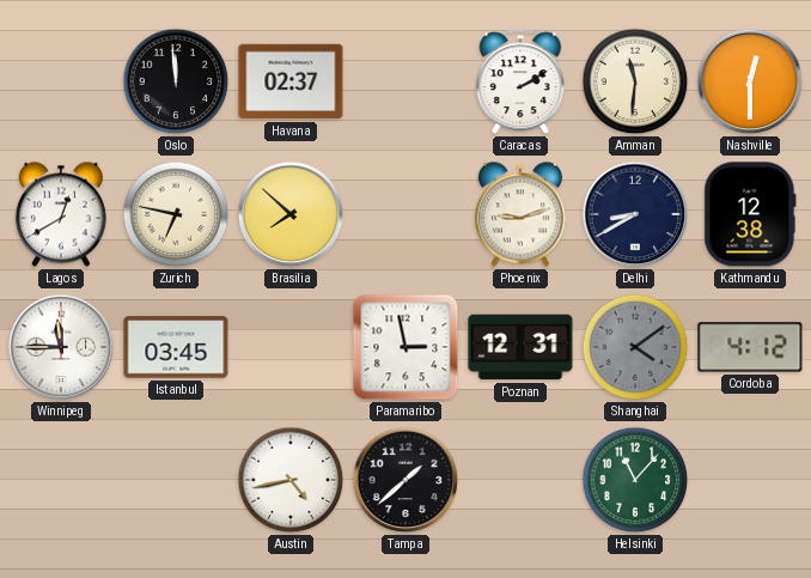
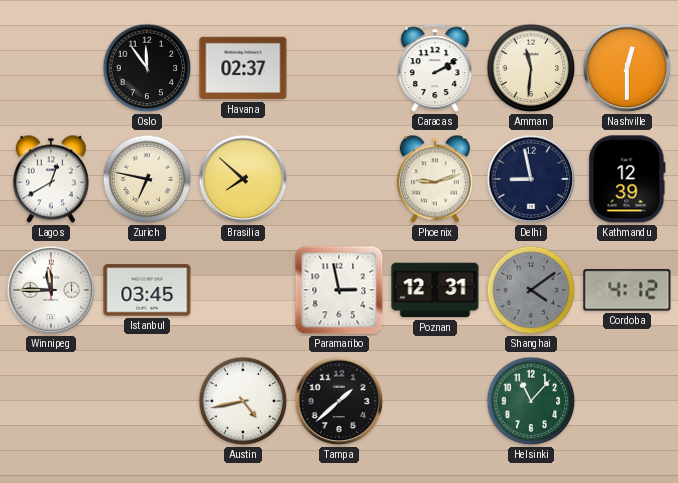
Oslo: 11:59 -> 11:54
Delhi: 8:40 -> 8:58
Kathmandu: 12:38 -> 12:39
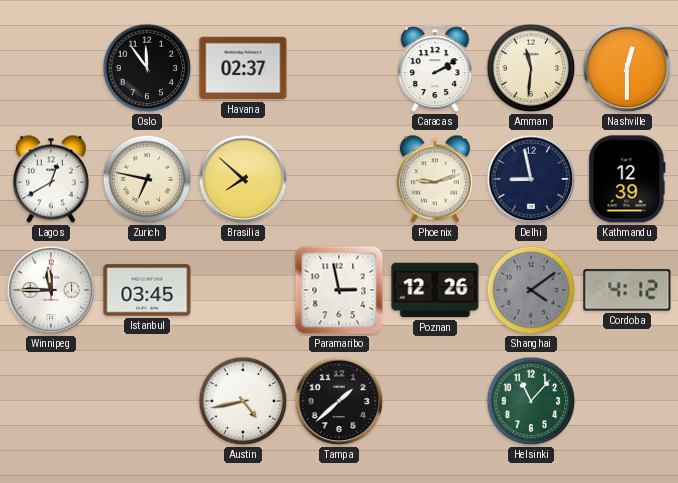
Poznan: 12:31 -> 12:26
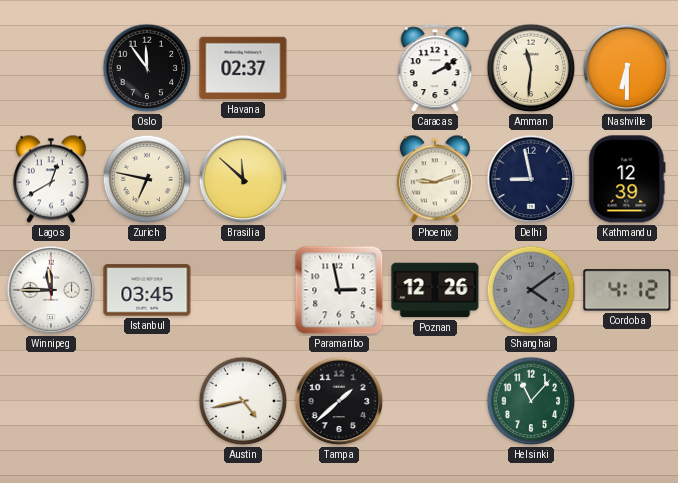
Nashville: 12:30 -> 6:30
Brasilia: 7:52 -> 11:52
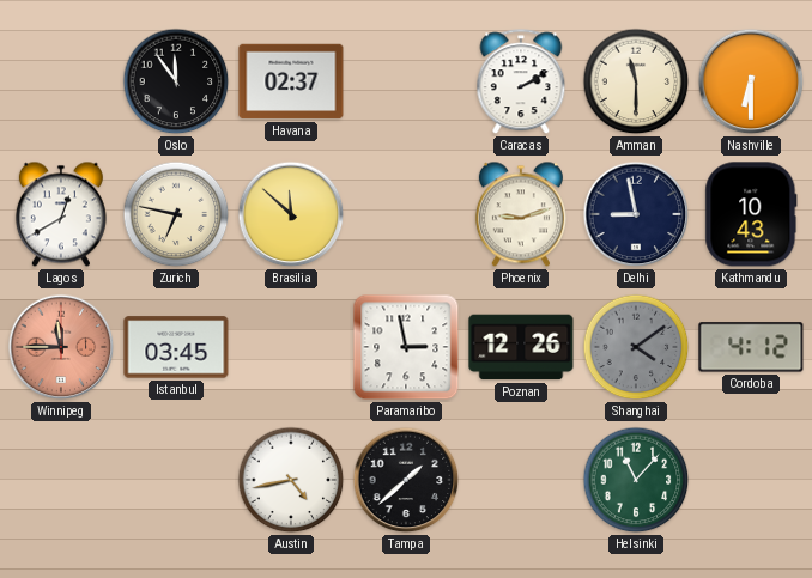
Amman: 11:31 -> 11:30
Kathmandu: 12:39 -> 10:43
Winnipeg dial: white -> salmon
